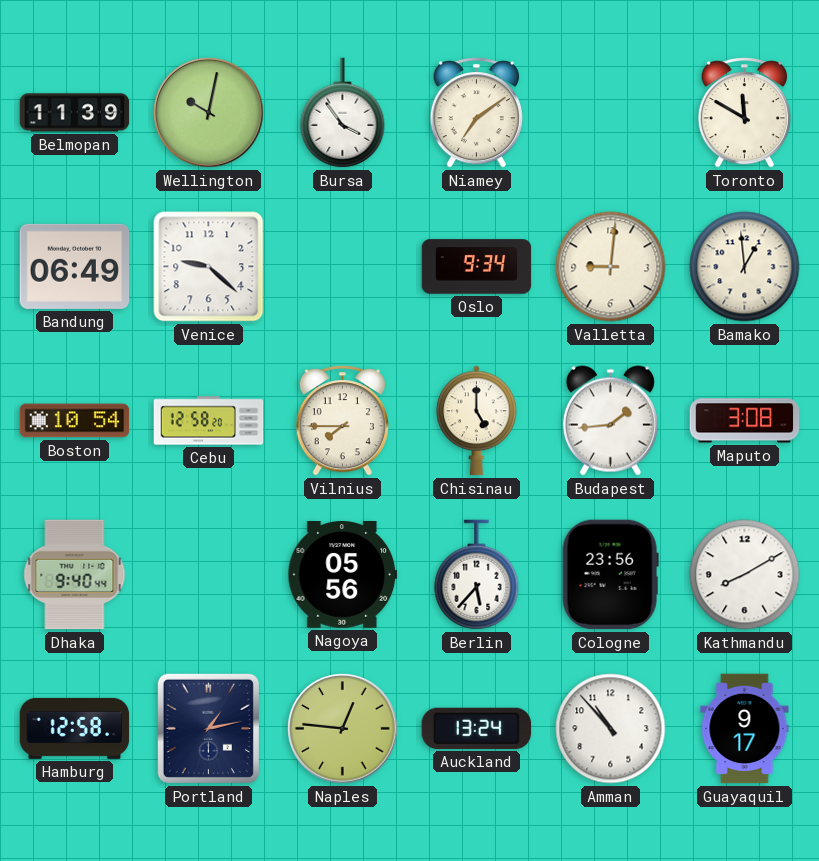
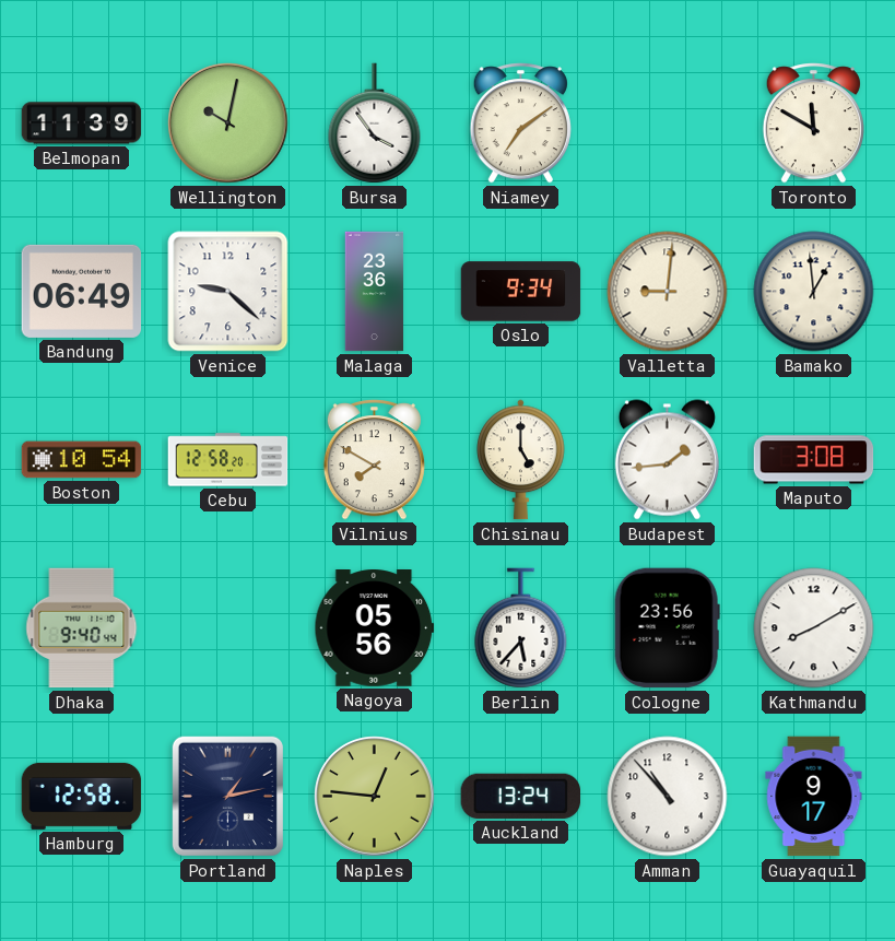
Malaga: none -> 23:36
Vilnius: 7:45 -> 7:50
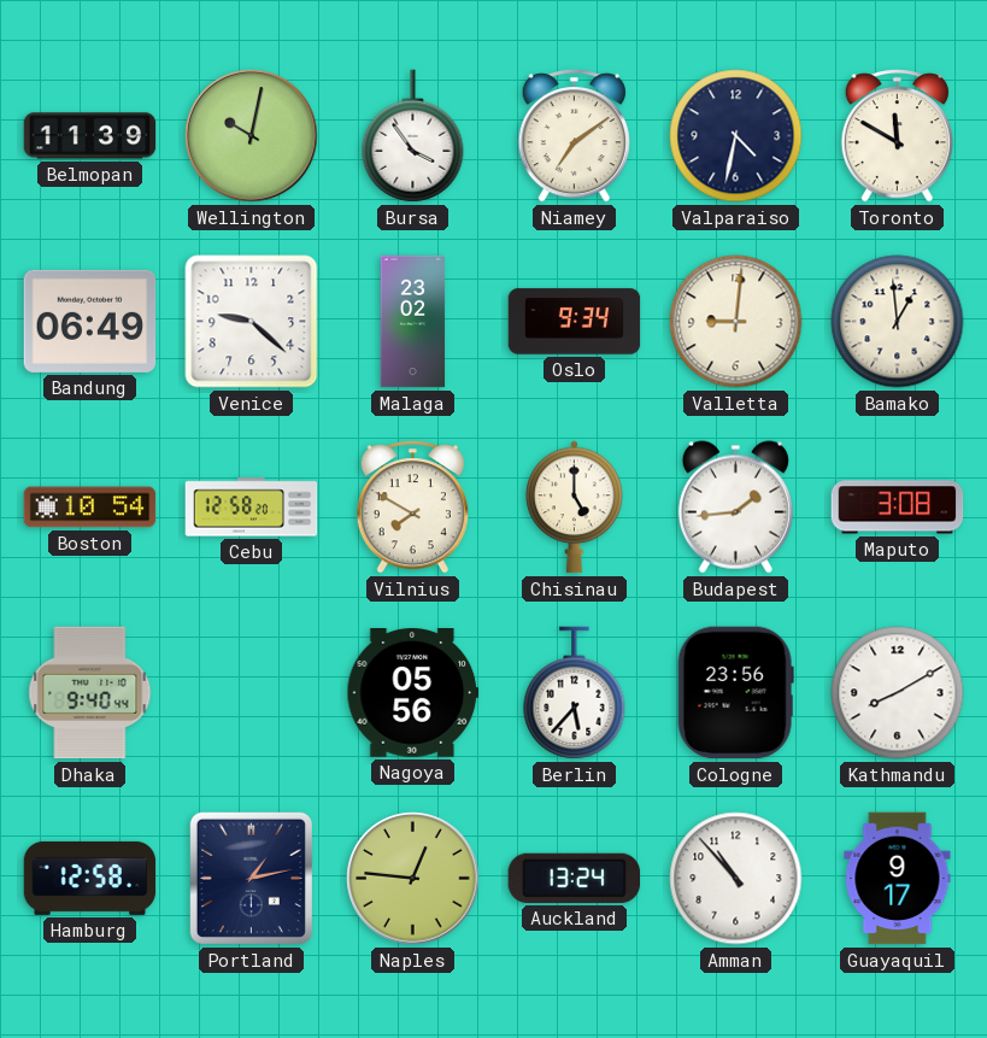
Valparaiso: none -> 4:32
Malaga: 23:36 -> 23:02
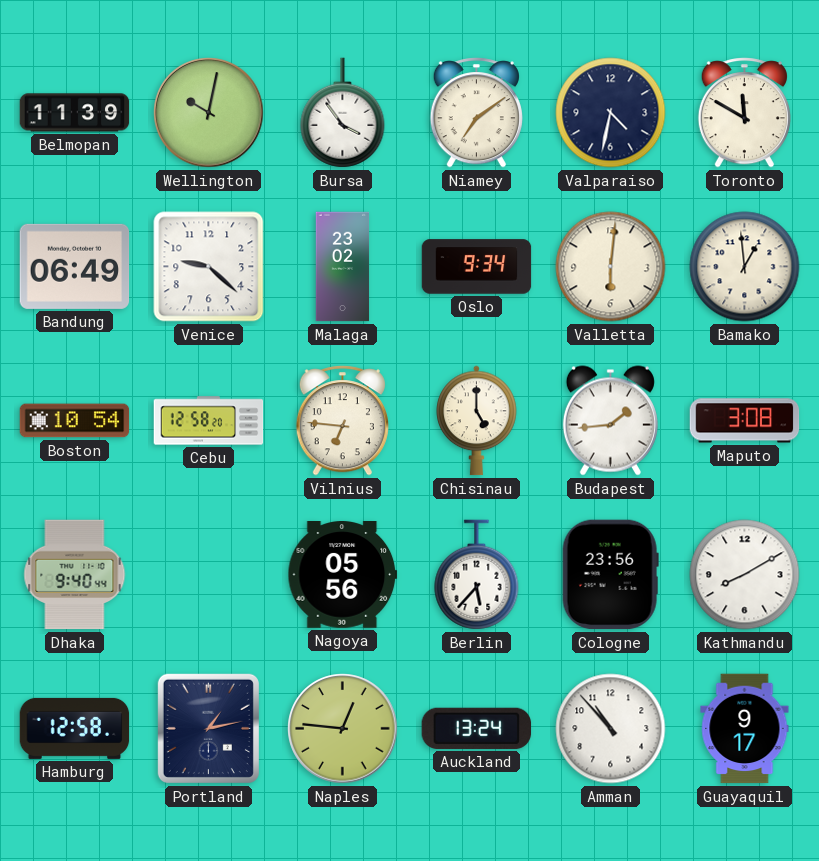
Valletta: 9:01 -> 6:01
Vilnius: 7:50 -> 6:46
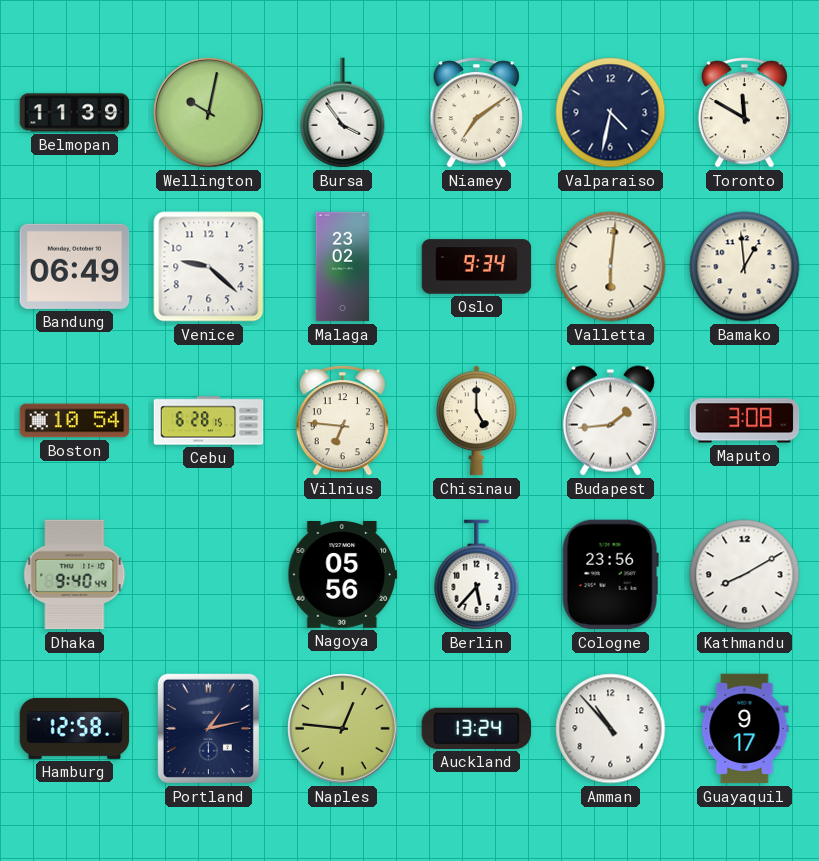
Cebu: 12:58 -> 6:28
